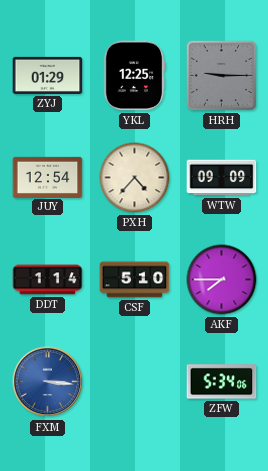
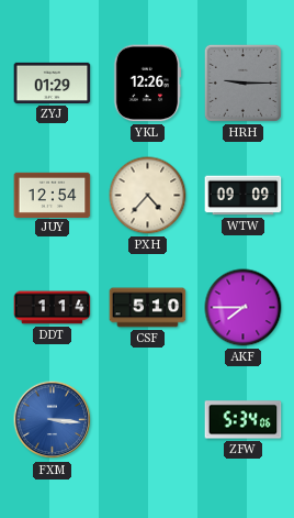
YKL: 12:25 -> 12:26
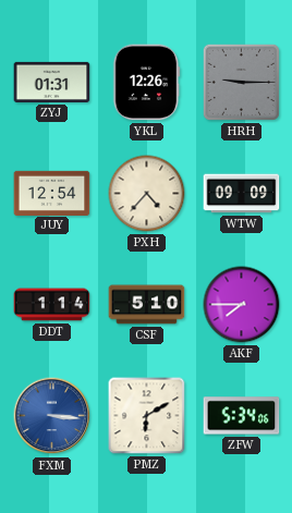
ZYJ: 01:29 -> 01:31
PMZ: none -> 6:10
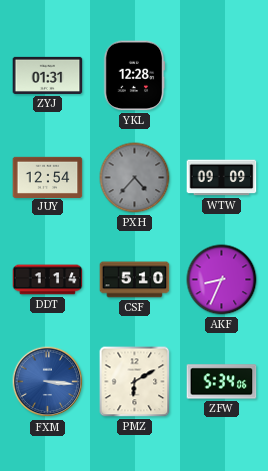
YKL: 12:26 -> 12:28
HRH: 9:15 -> none
PXH dial: cream -> grey
AKF: 7:45 -> 8:34
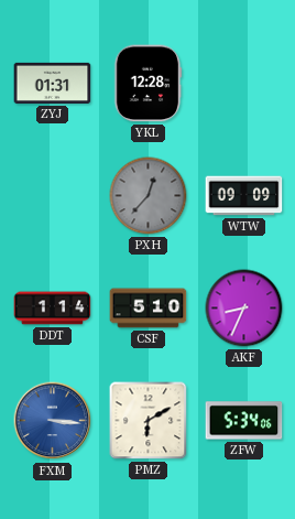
JUY: 12:54 -> none
PXH: 4:37 -> 12:37
